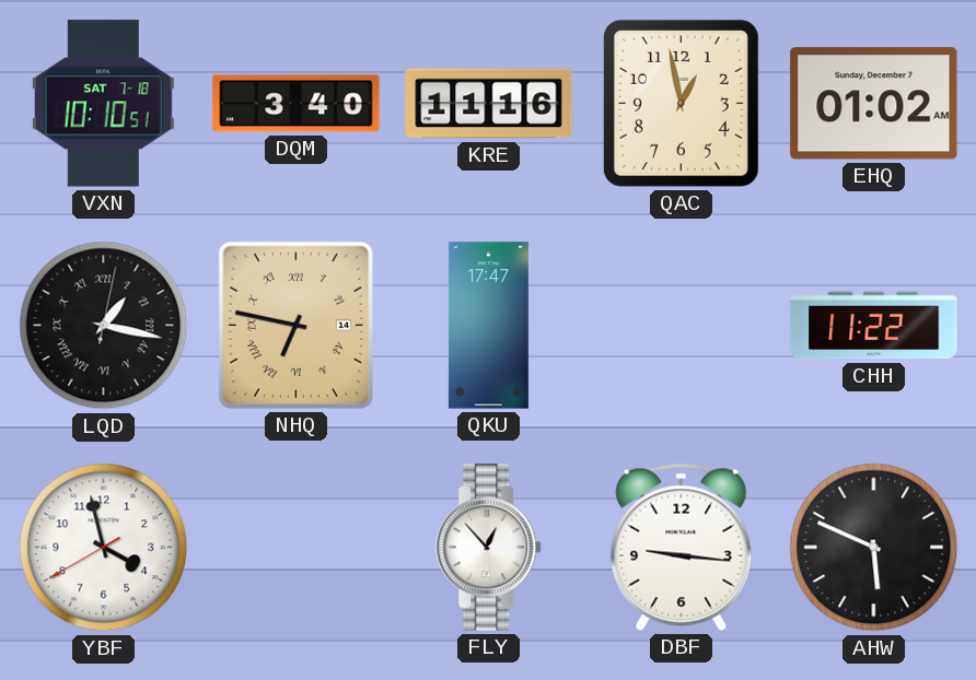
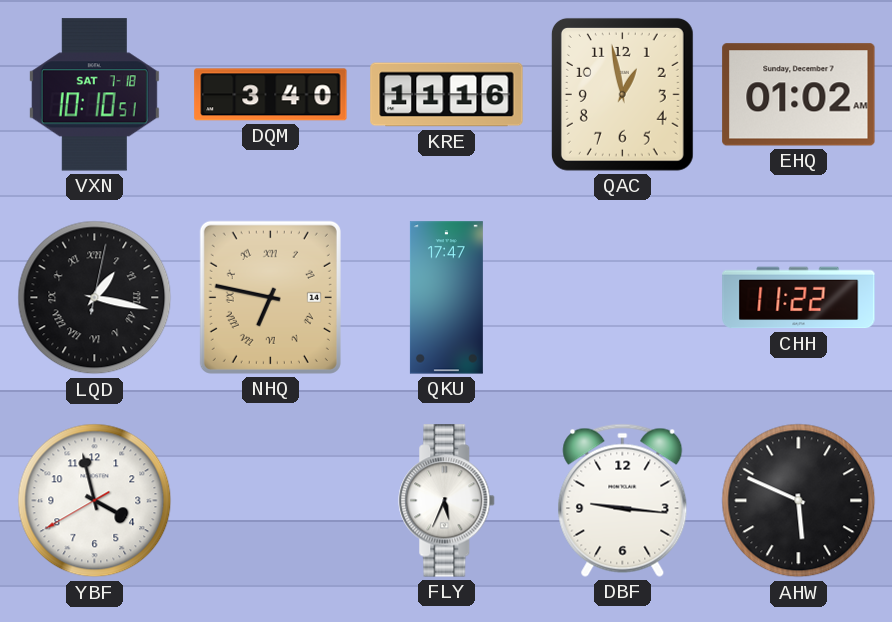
FLY: 12:53 -> 5:34
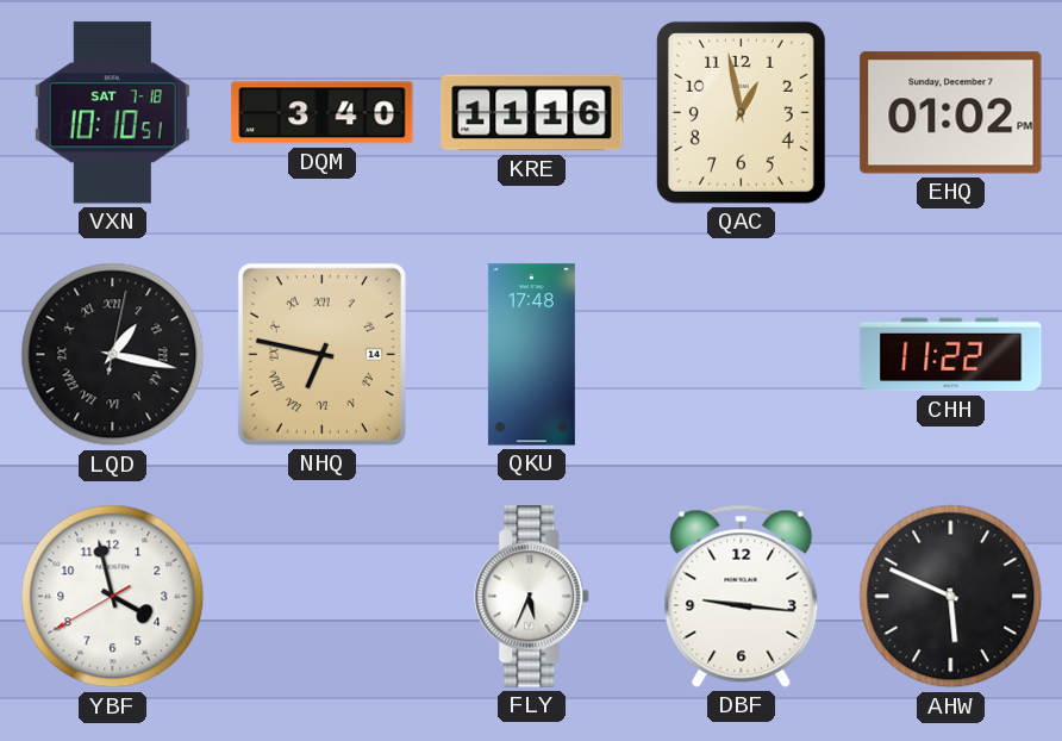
EHQ: 01:02 AM -> 01:02 PM
QKU: 17:47 -> 17:48
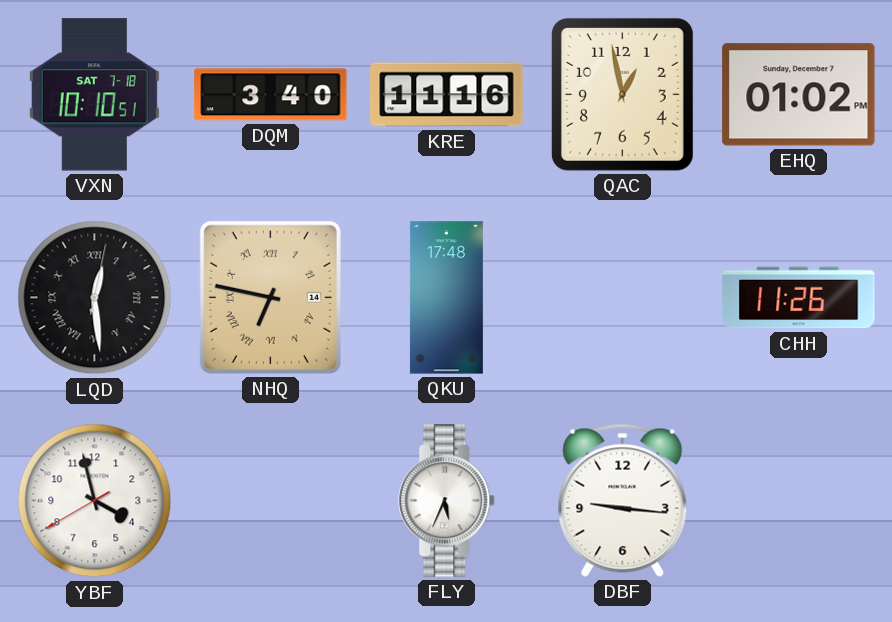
LQD: 1:17 -> 12:29
CHH: 11:22 -> 11:26
AHW: 5:49 -> none
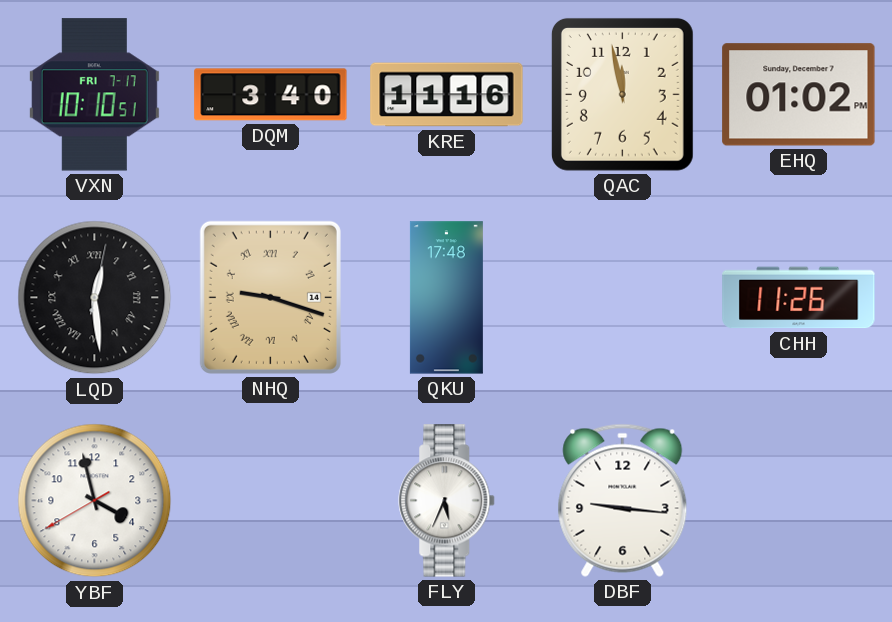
VXN date: SAT 7-18 -> FRI 7-17
QAC: 12:58 -> 11:58
NHQ: 6:47 -> 9:18
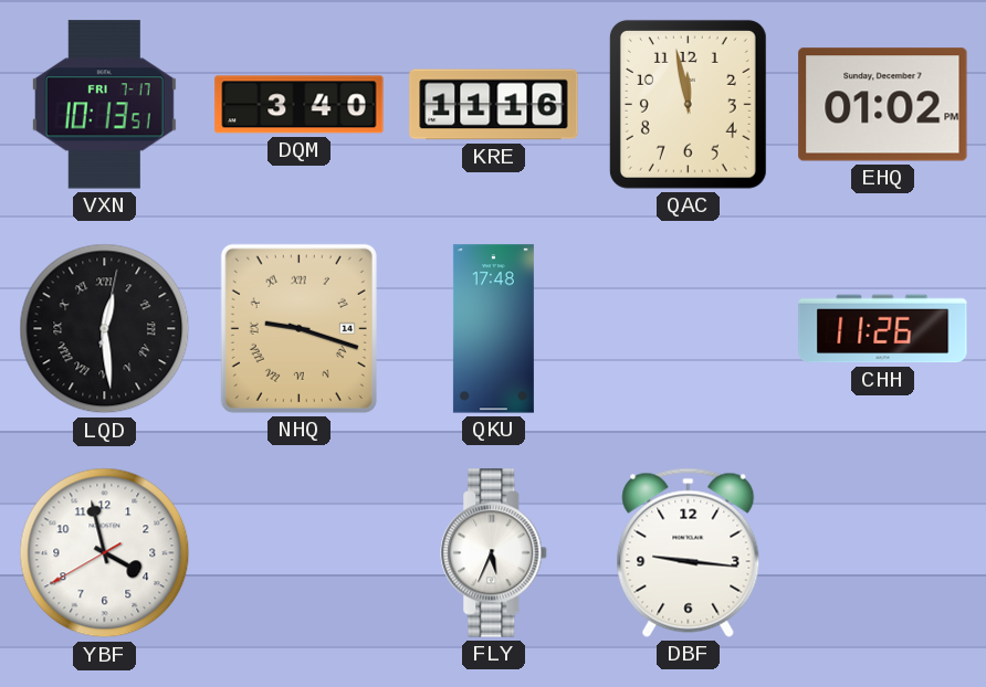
VXN: 10:10 -> 10:13
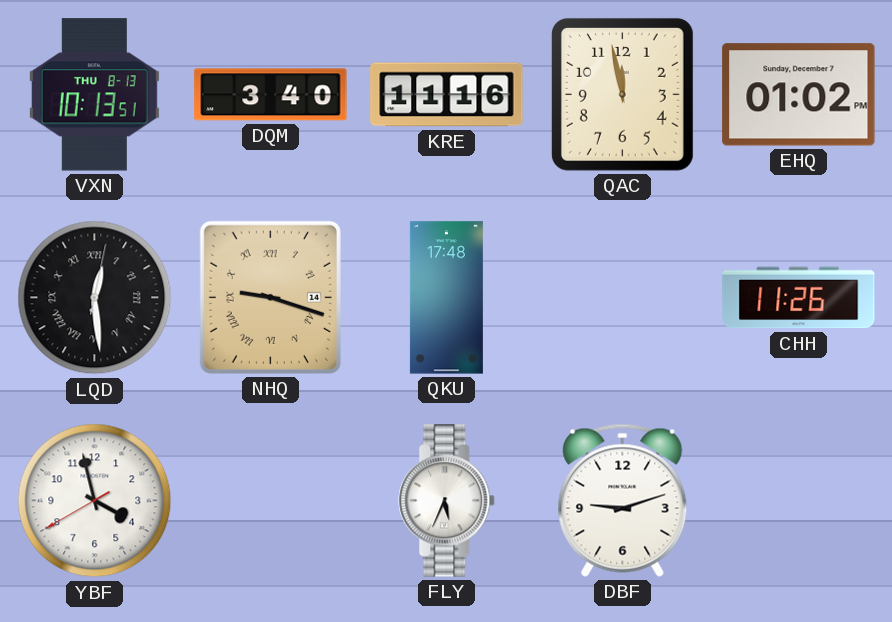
VXN date: FRI 7-17 -> THU 8-13
DBF: 9:16 -> 9:12
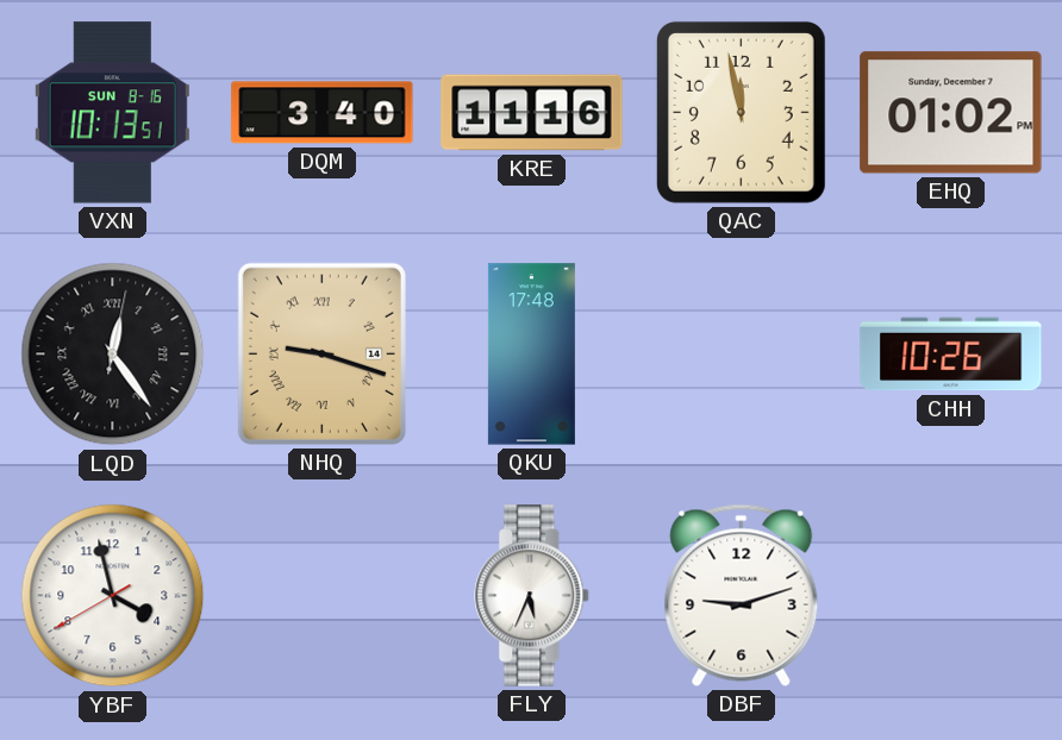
VXN date: THU 8-13 -> SUN 8-16
LQD: 12:29 -> 12:24
CHH: 11:26 -> 10:26
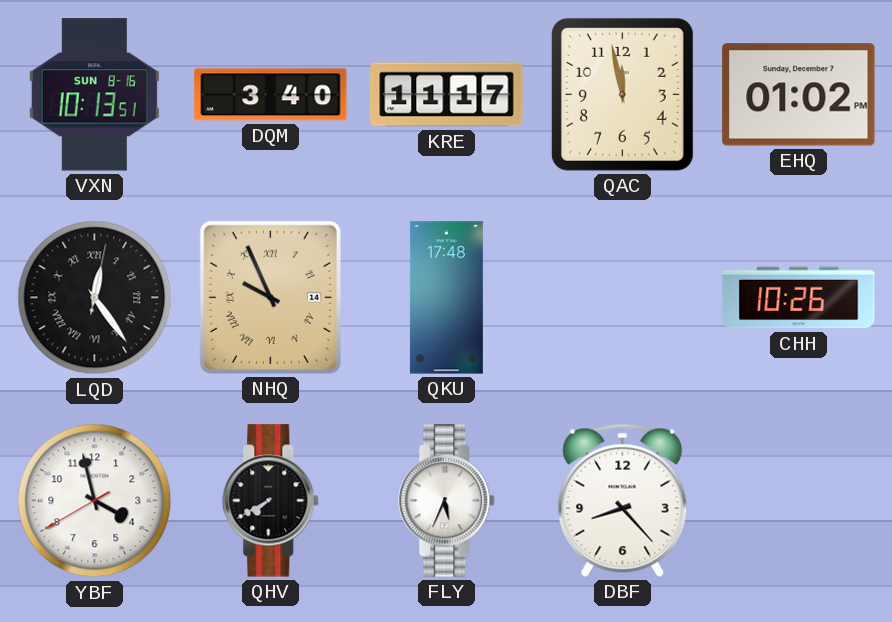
KRE: 11:16 -> 11:17
NHQ: 9:18 -> 9:56
QHV: none -> 7:40
DBF: 9:12 -> 8:23
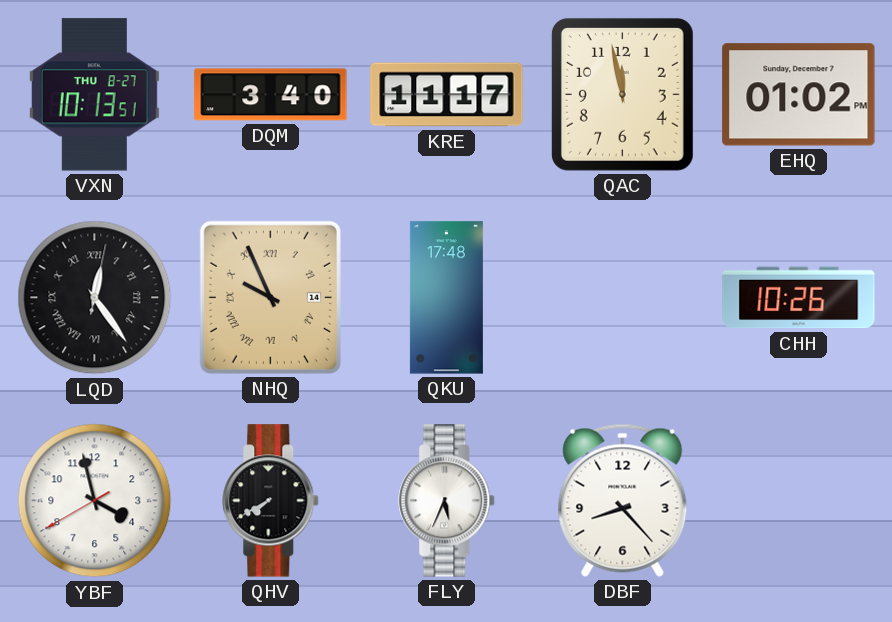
VXN date: SUN 8-16 -> THU 8-27
